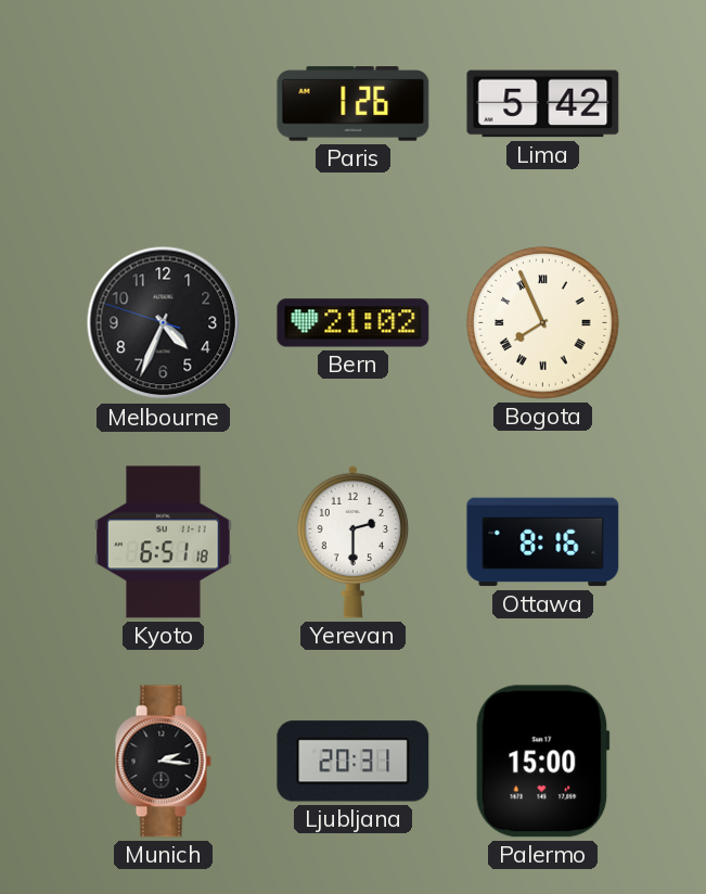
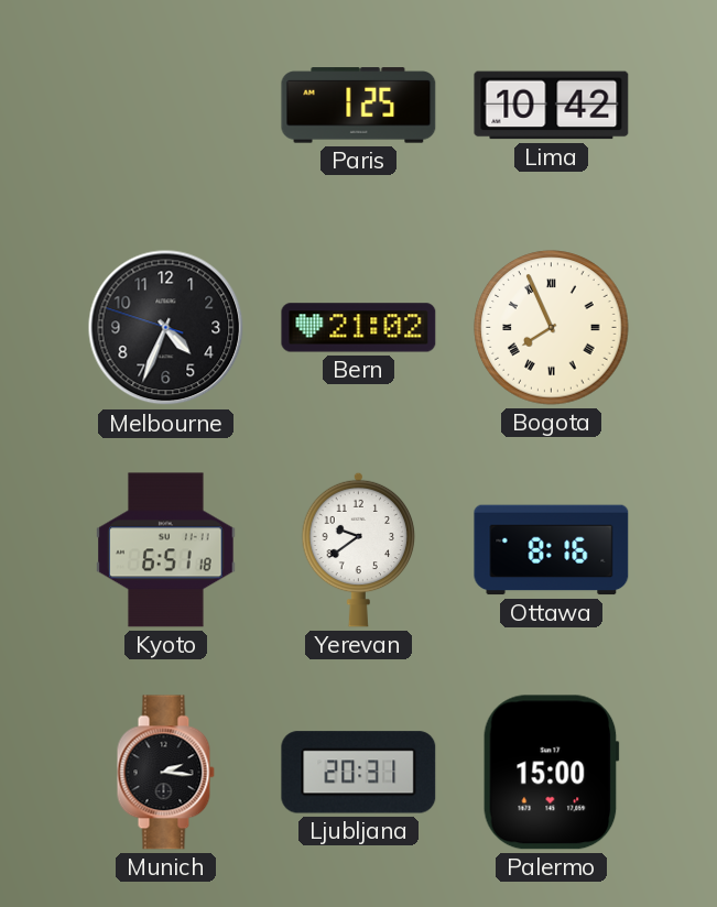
Paris: 1:26 -> 1:25
Lima: 5:42 -> 10:42
Yerevan: 2:30 -> 9:39
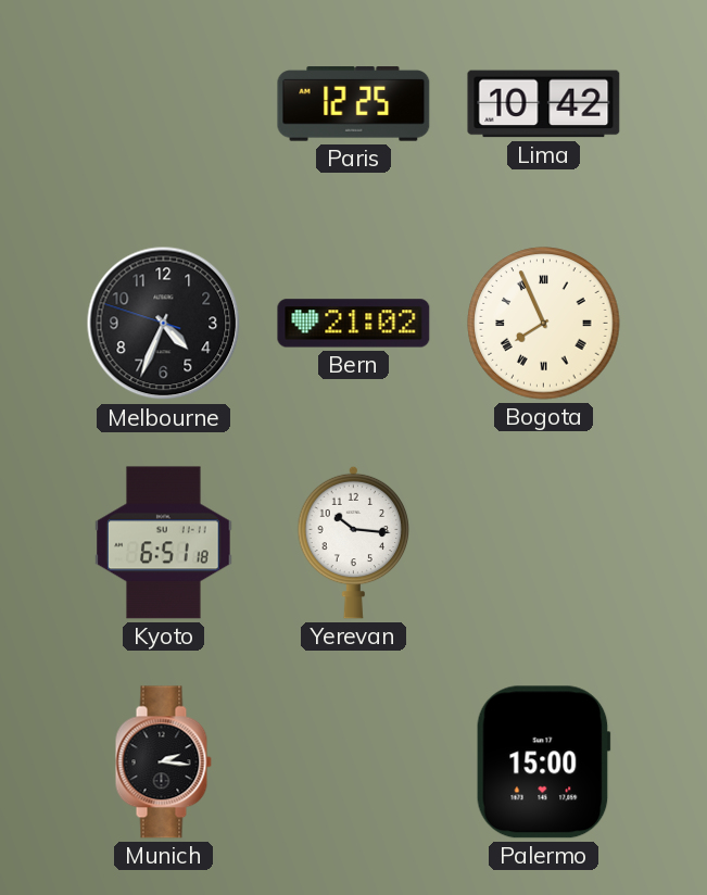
Paris: 1:25 -> 12:25
Yerevan: 9:39 -> 10:16
Ottawa: 8:16 -> none
Ljubljana: 20:31 -> none
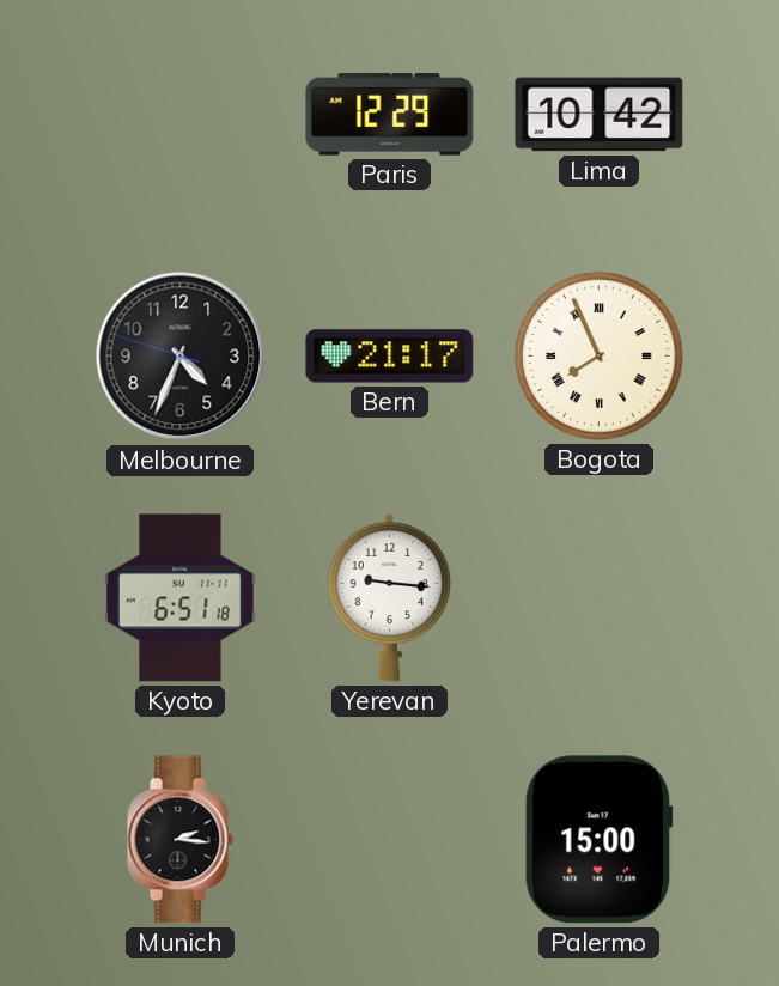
Paris: 12:25 -> 12:29
Bern: 21:02 -> 21:17
Yerevan: 10:16 -> 9:16
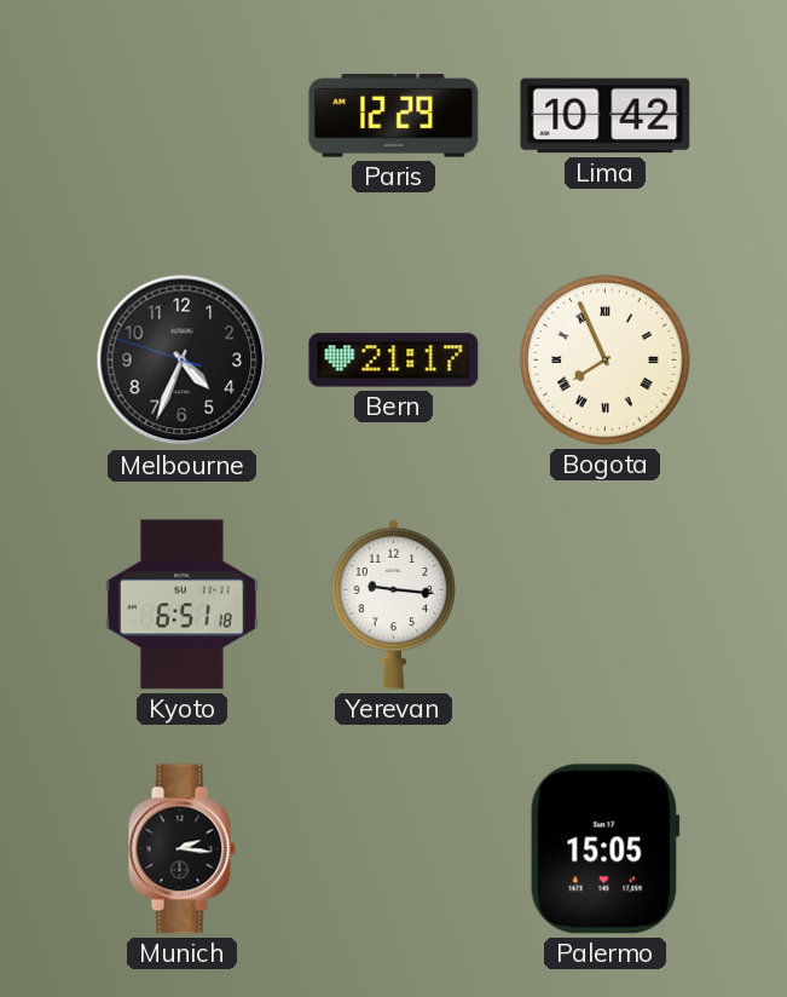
Palermo: 15:00 -> 15:05
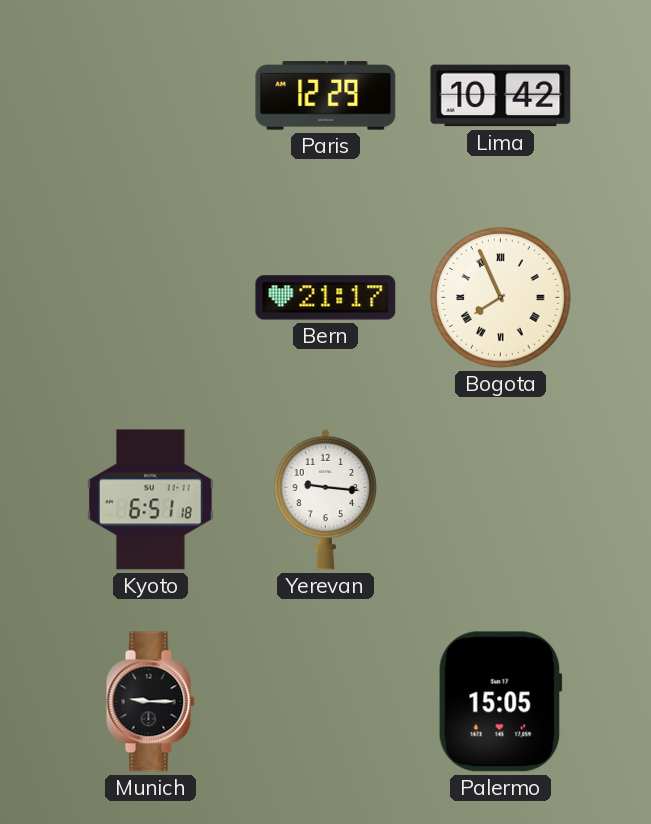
Melbourne: 4:33 -> none
Munich: 2:16 -> 9:15
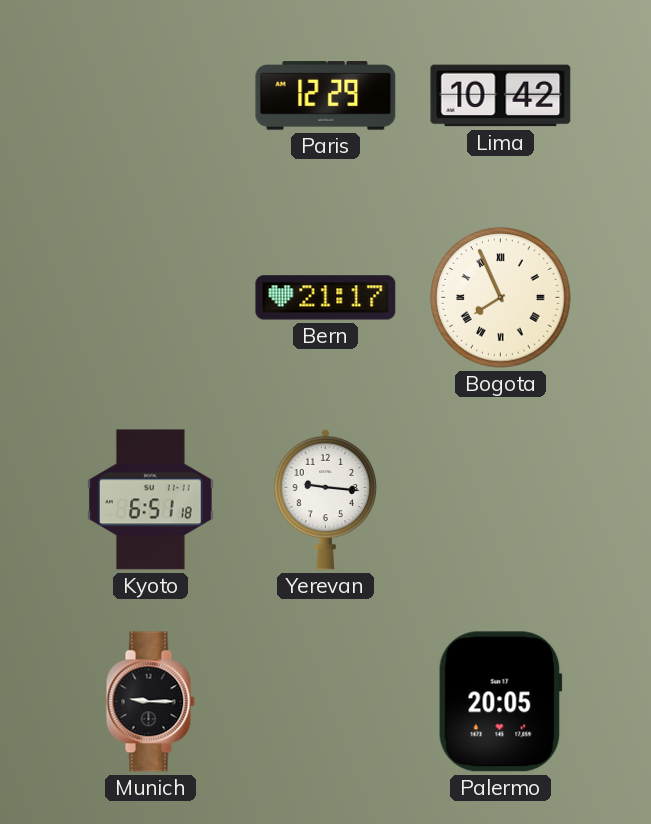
Palermo: 15:05 -> 20:05
